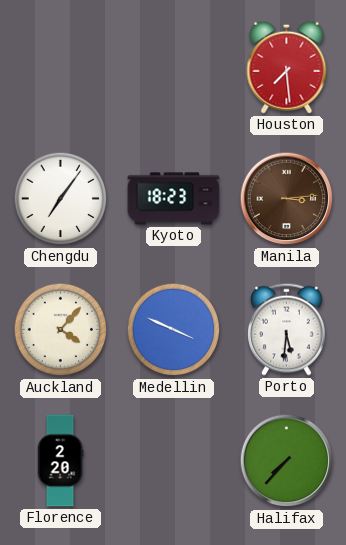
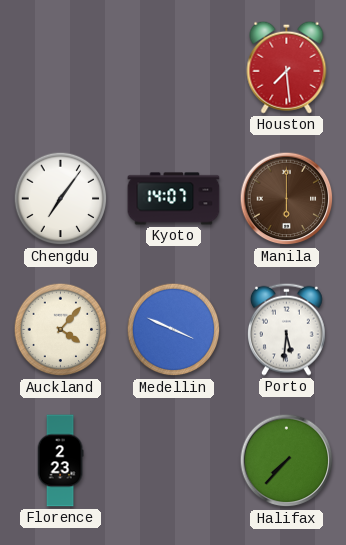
Kyoto: 18:23 -> 14:07
Manila: 3:14 -> 6:00
Florence: 2:20 -> 2:23
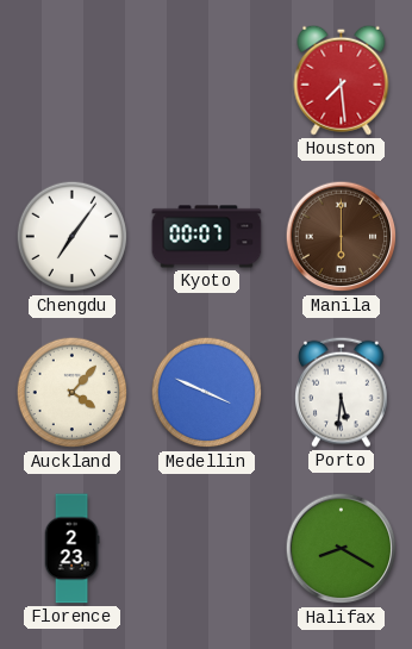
Kyoto: 14:07 -> 00:07
Halifax: 7:37 -> 8:20
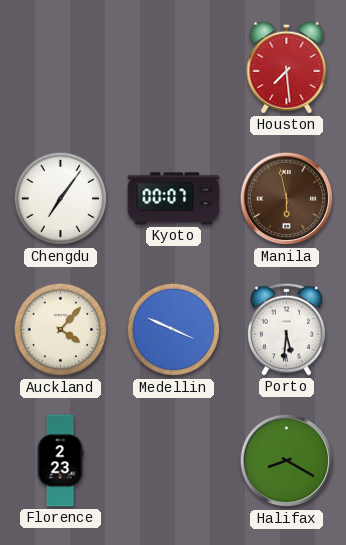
Manila: 6:00 -> 5:58
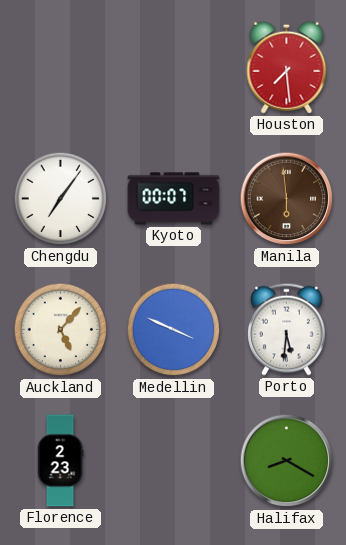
Manila: 5:58 -> 5:59
Auckland: 4:07 -> 5:07
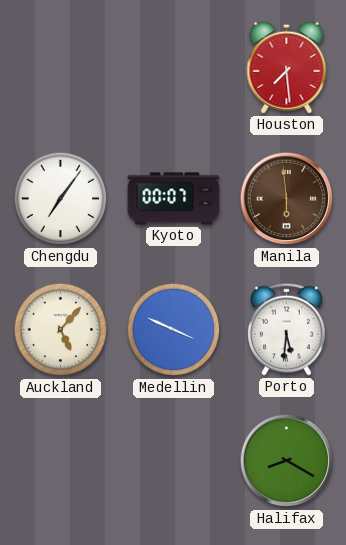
Florence: 2:23 -> none
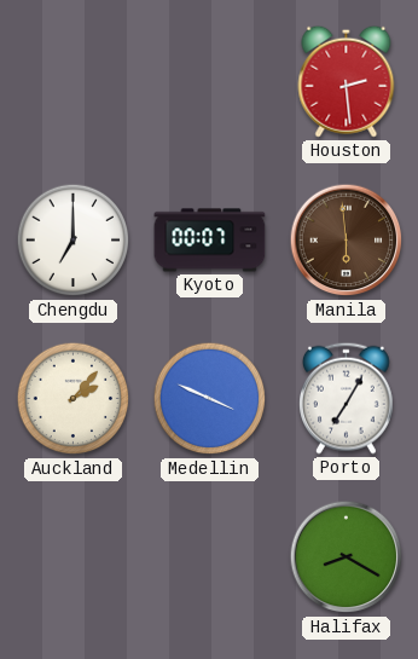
Houston: 7:29 -> 2:29
Chengdu: 7:06 -> 7:00
Auckland: 5:07 -> 2:07
Porto: 5:31 -> 7:05
